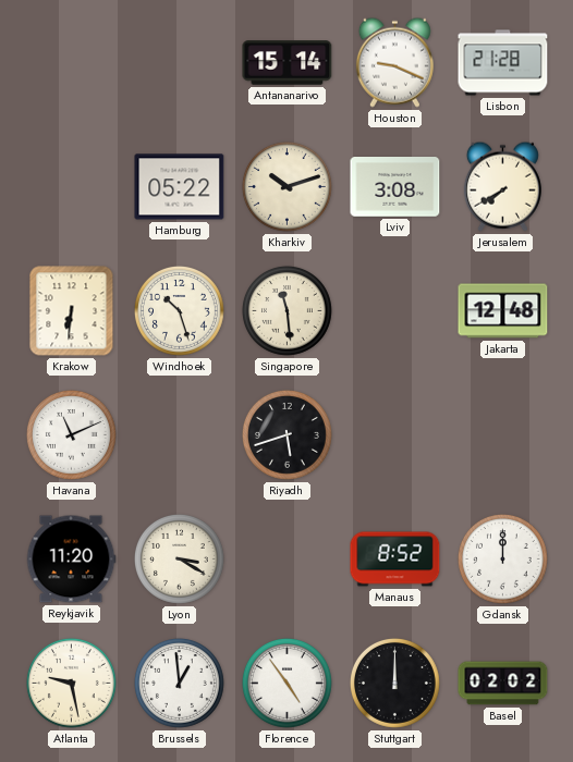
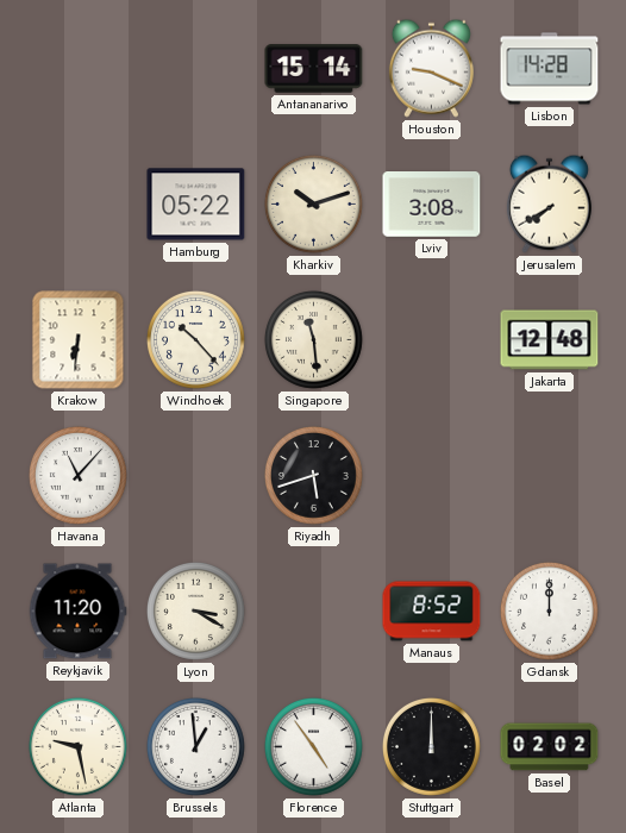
Lisbon: 21:28 -> 14:28
Windhoek: 10:27 -> 10:23
Havana: 11:11 -> 11:07
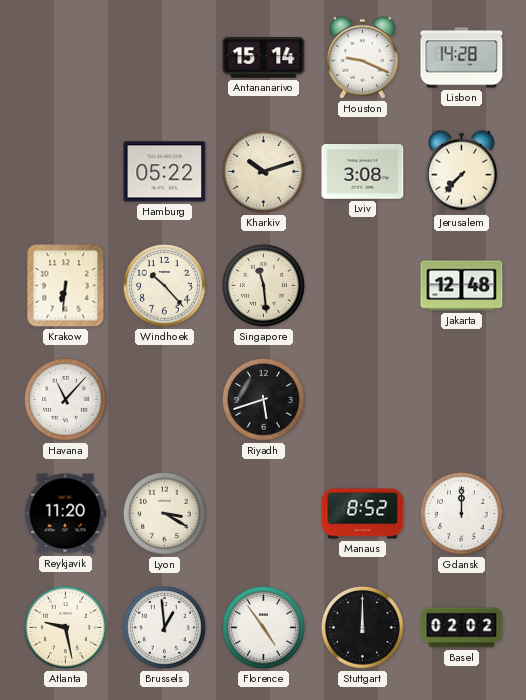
Jerusalem: 7:40 -> 7:37
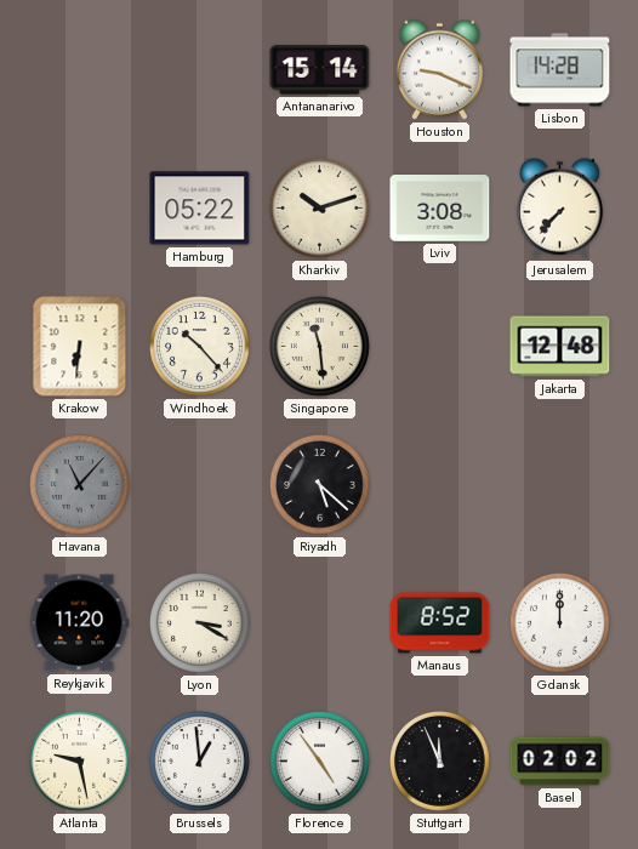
Havana dial: white -> grey
Riyadh: 5:42 -> 5:22
Stuttgart: 12:00 -> 11:56
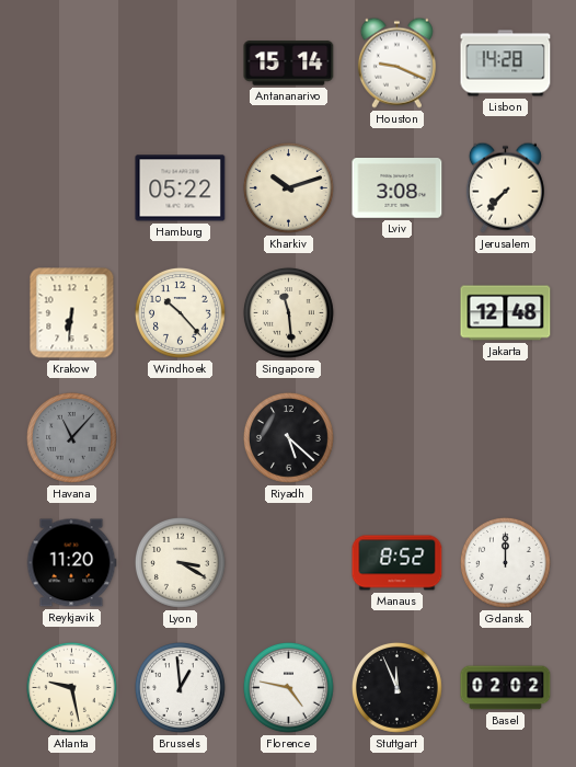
Florence: 4:54 -> 4:47
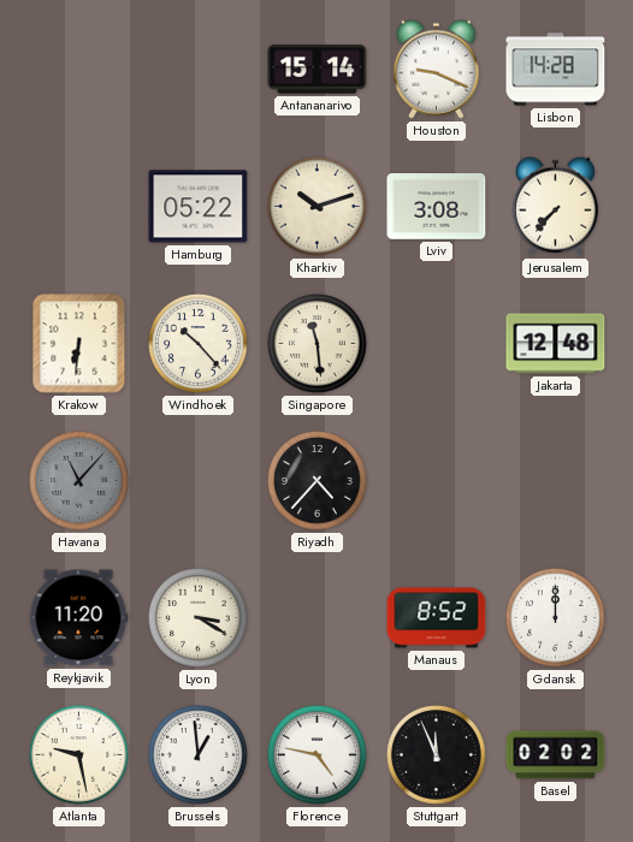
Riyadh: 5:22 -> 4:37
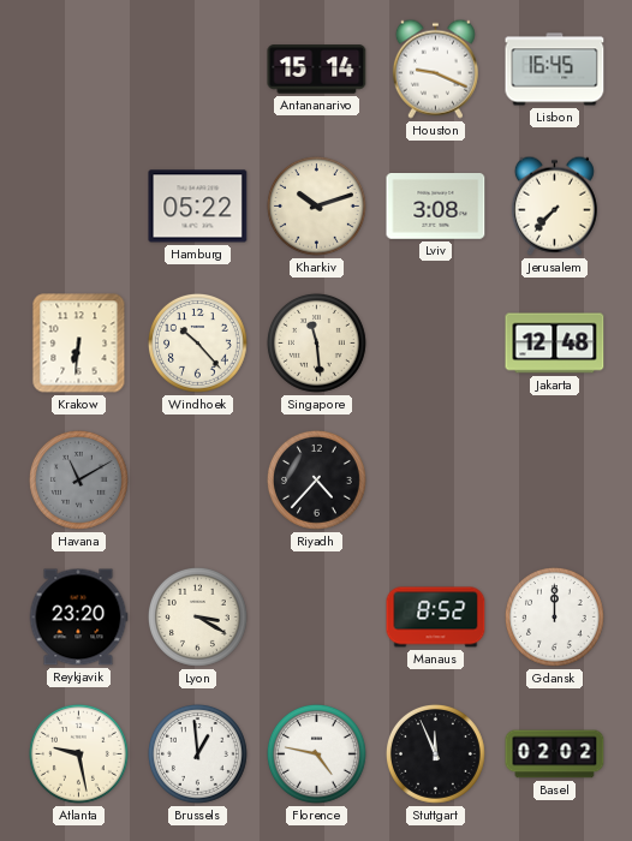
Lisbon: 14:28 -> 16:45
Havana: 11:07 -> 11:10
Reykjavik: 11:20 -> 23:20
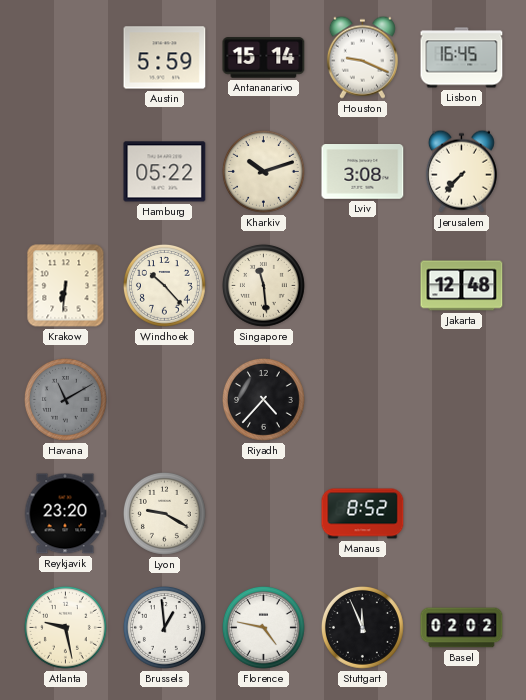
Austin: none -> 5:59
Lyon: 3:20 -> 9:20
Gdansk: 12:00 -> none
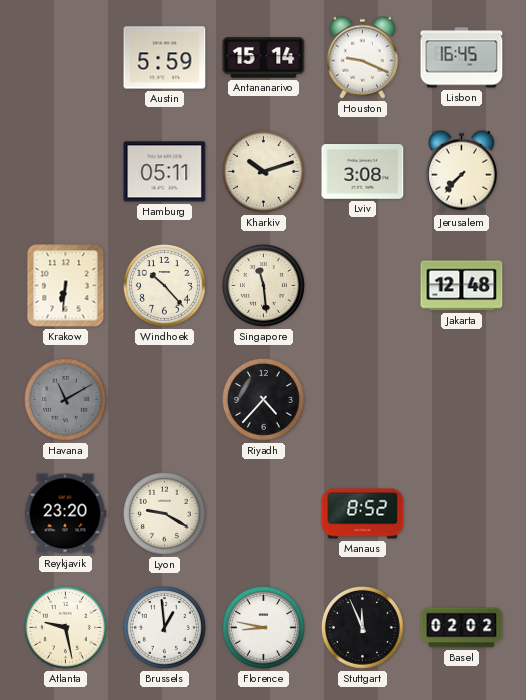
Hamburg: 05:22 -> 05:11
Florence: 4:47 -> 8:47
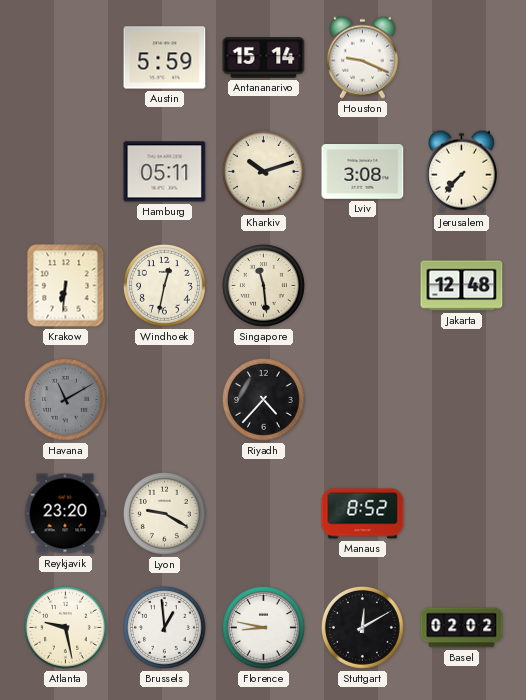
Lisbon: 16:45 -> none
Windhoek: 10:23 -> 12:32
Stuttgart: 11:56 -> 12:10
